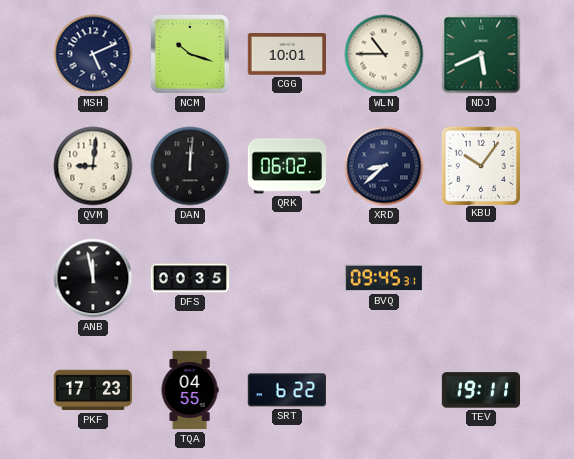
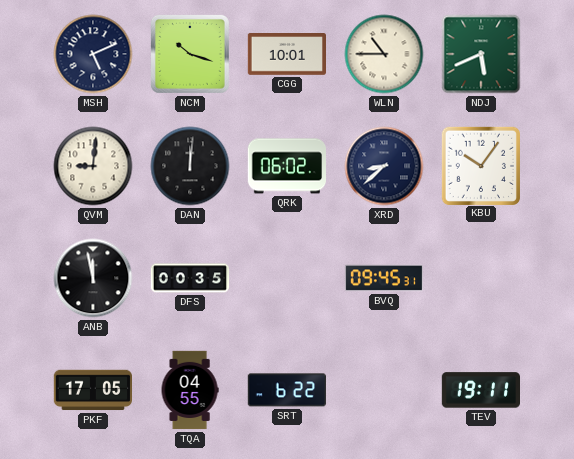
PKF: 17:23 -> 17:05
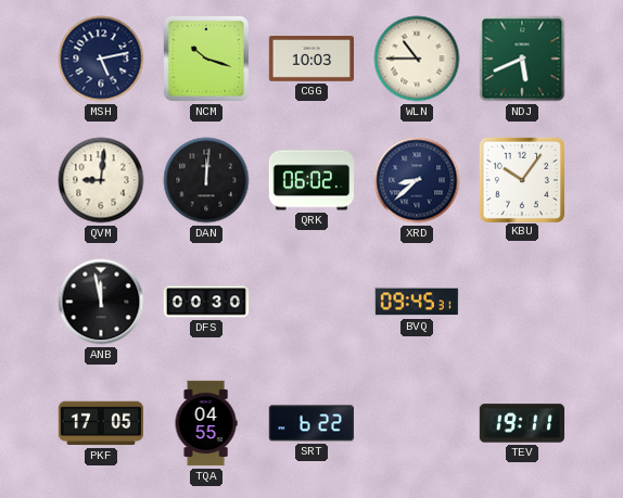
MSH: 5:11 -> 5:13
CGG: 10:01 -> 10:03
DFS: 00:35 -> 00:30
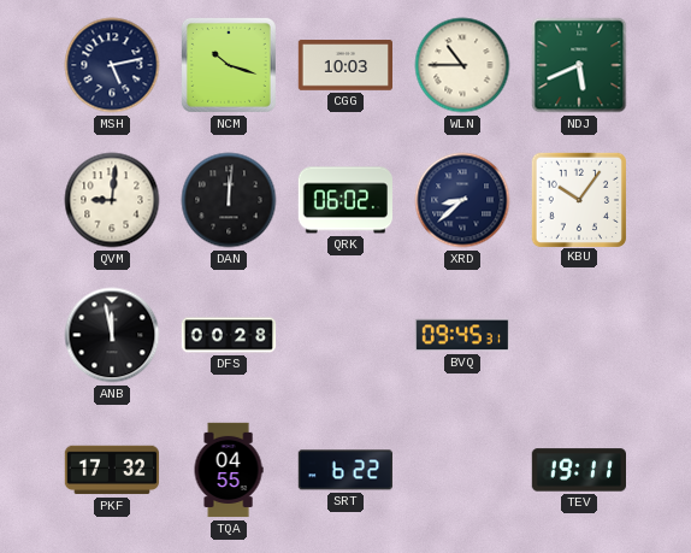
DFS: 00:30 -> 00:28
PKF: 17:05 -> 17:32
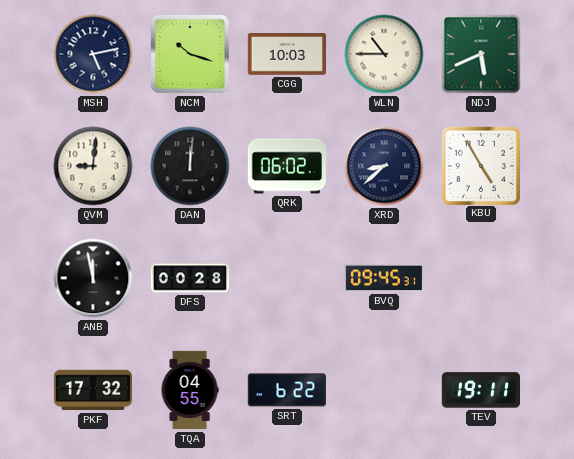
KBU: 10:06 -> 4:55
